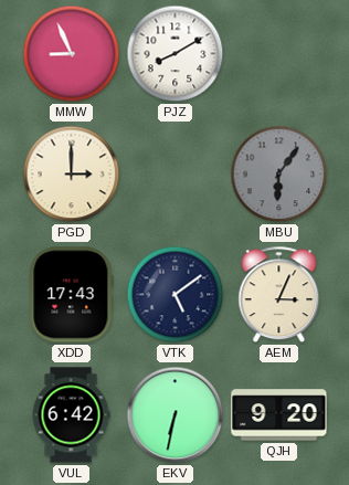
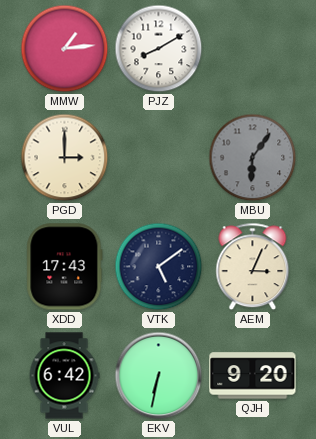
MMW: 8:56 -> 1:14
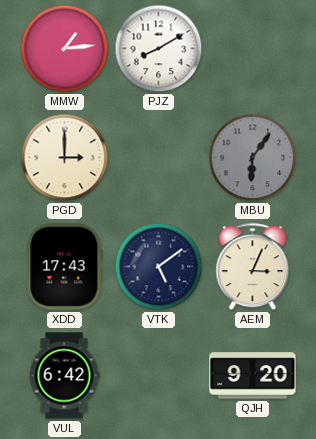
EKV: 6:32 -> none
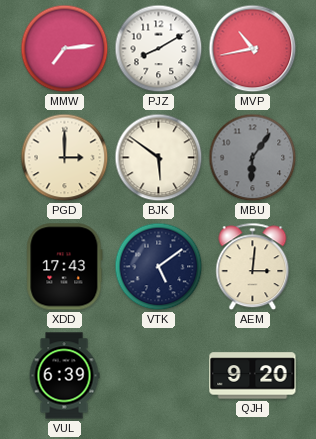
MMW: 1:14 -> 7:14
MVP: none -> 10:43
BJK: none -> 5:51
AEM: 3:04 -> 3:01
VUL: 6:42 -> 6:39
